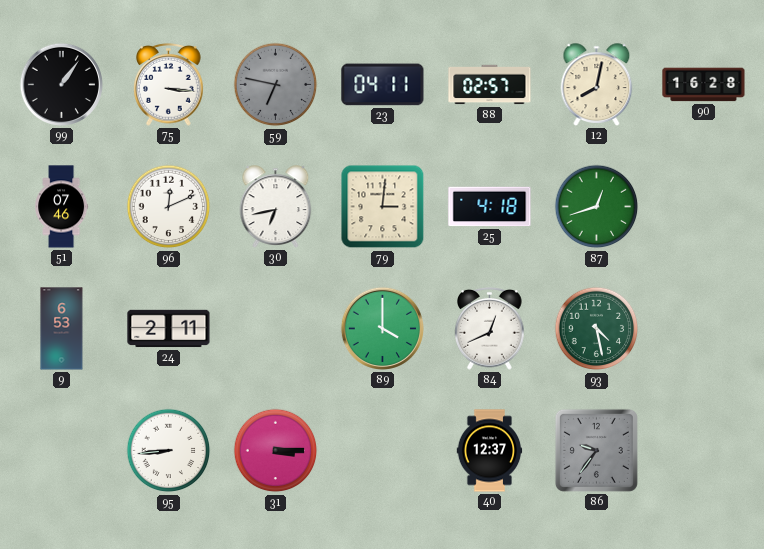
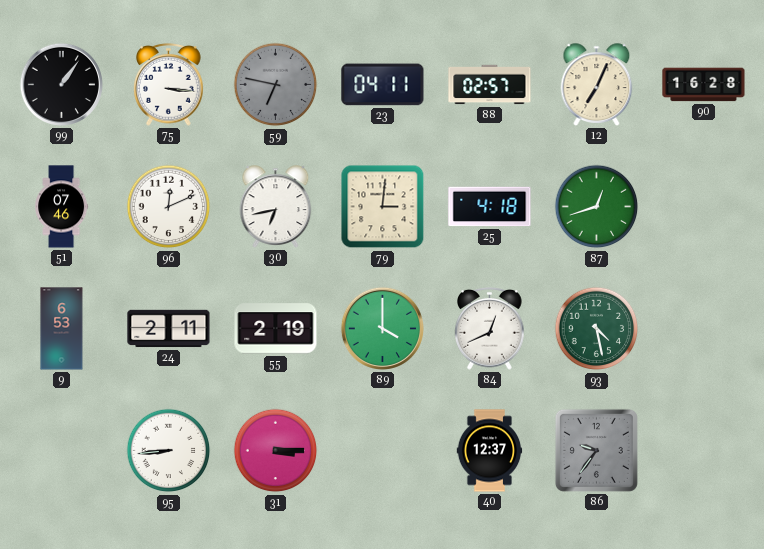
12: 8:02 -> 7:04
55: none -> 2:19
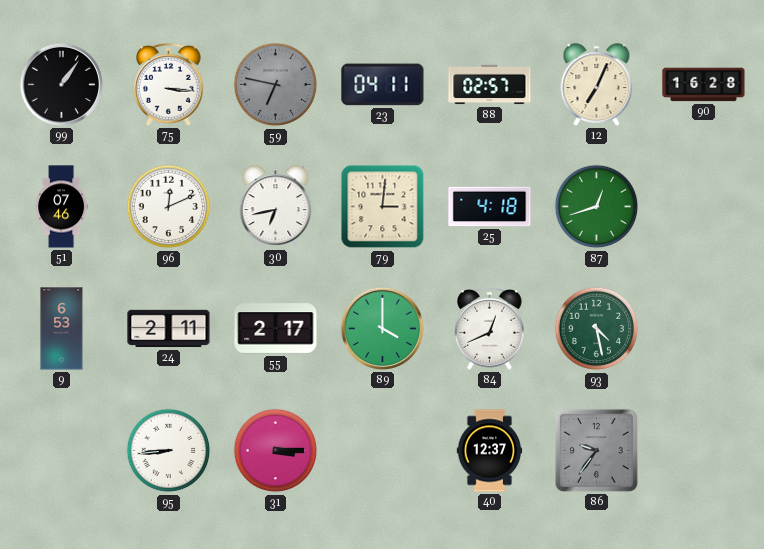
55: 2:19 -> 2:17
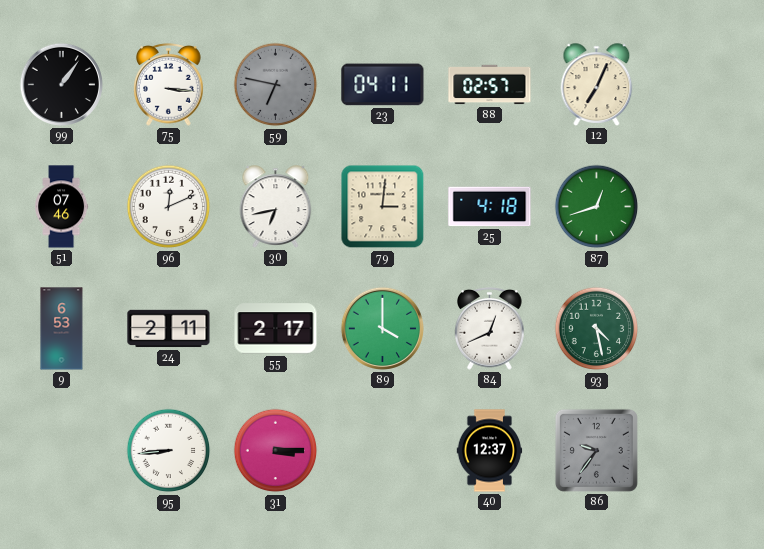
90: 16:28 -> none
